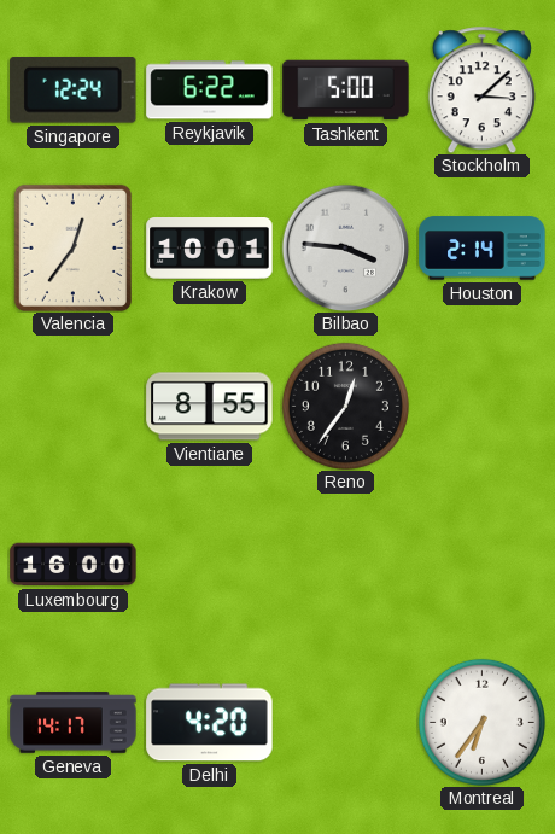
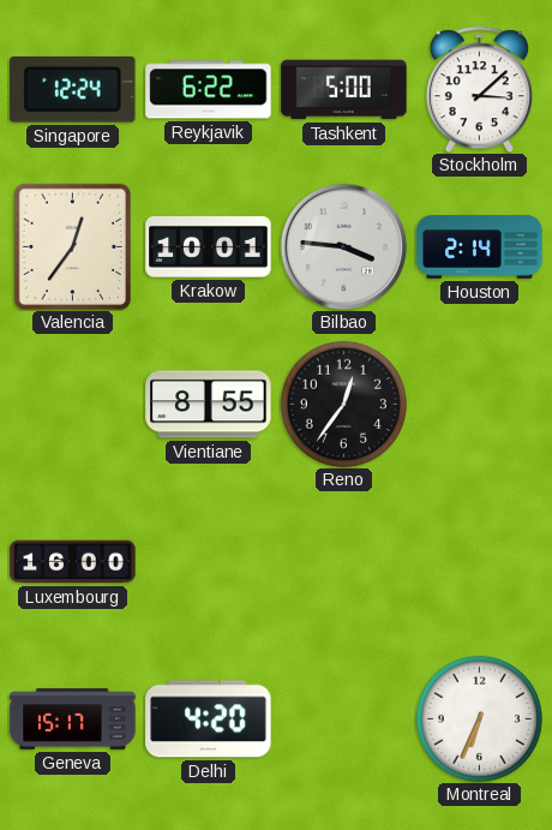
Geneva: 14:17 -> 15:17
Montreal: 6:36 -> 6:34
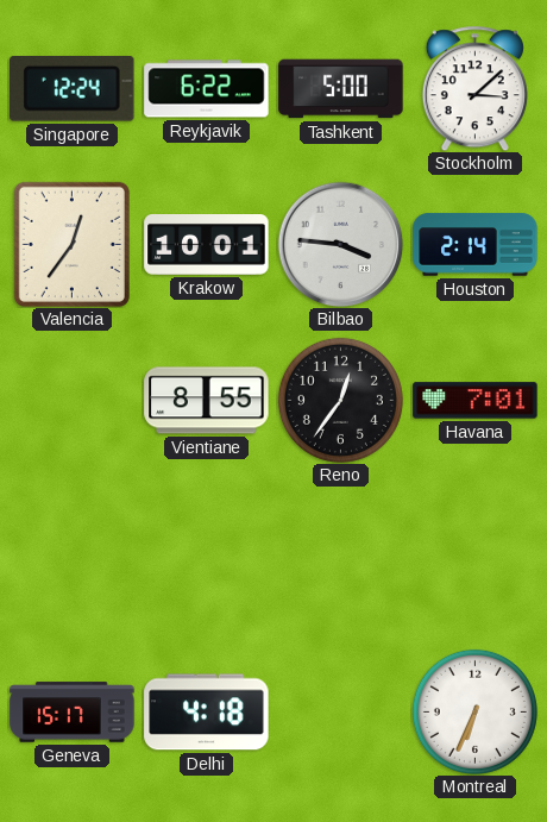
Havana: none -> 7:01
Luxembourg: 16:00 -> none
Delhi: 4:20 -> 4:18
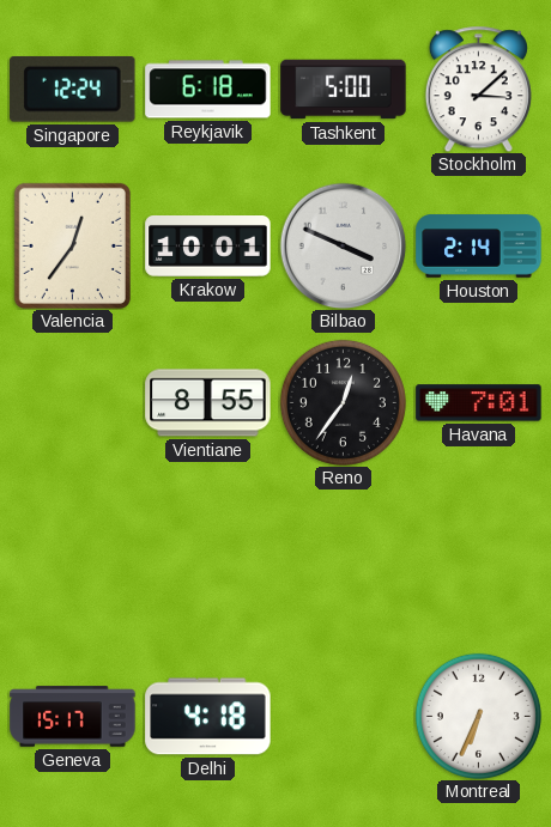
Reykjavik: 6:22 -> 6:18
Bilbao: 3:46 -> 3:49
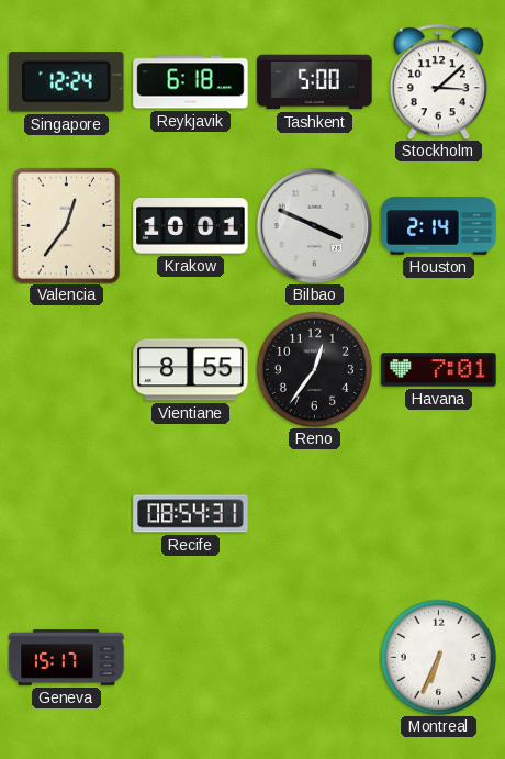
Recife: none -> 08:54
Delhi: 4:18 -> none
